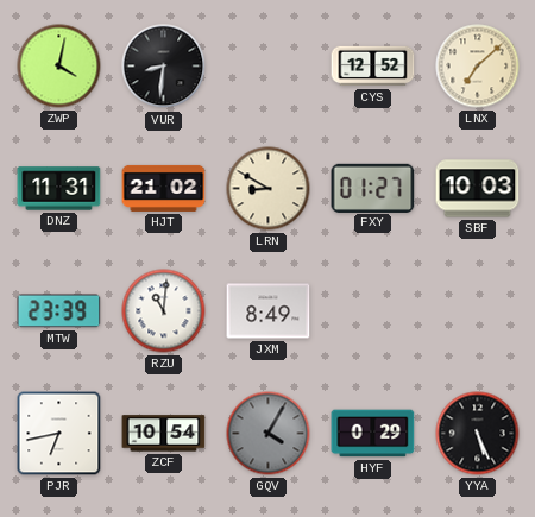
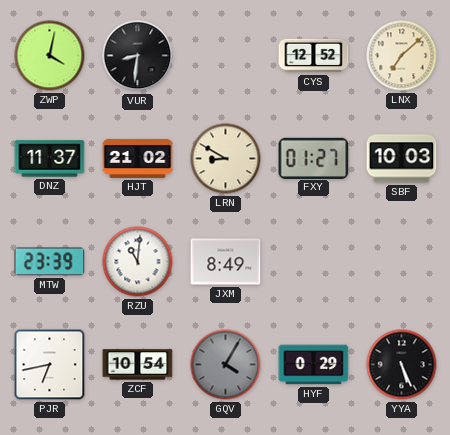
DNZ: 11:31 -> 11:37
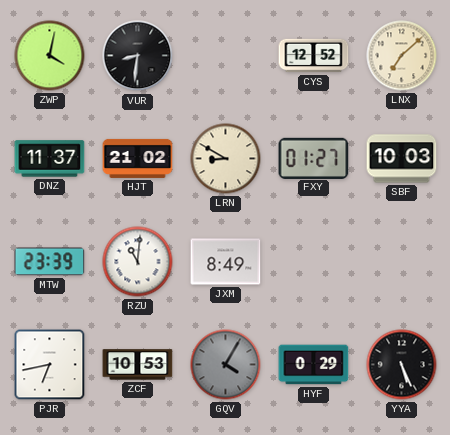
ZCF: 10:54 -> 10:53
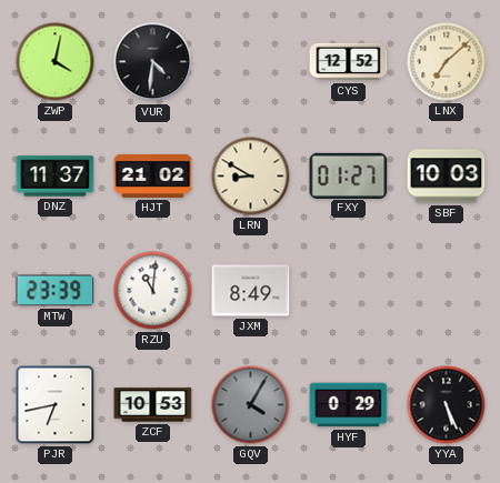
VUR: 8:31 -> 4:31
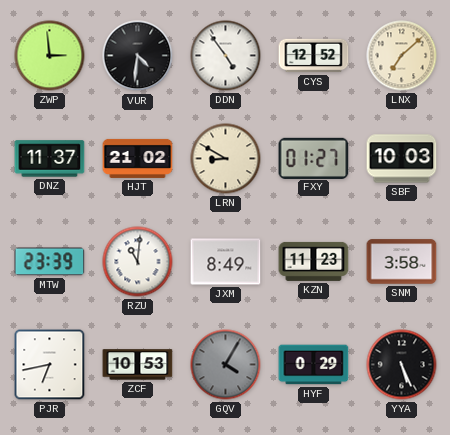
ZWP: 4:02 -> 2:59
DDN: none -> 4:54
KZN: none -> 11:23
SNM: none -> 3:58
